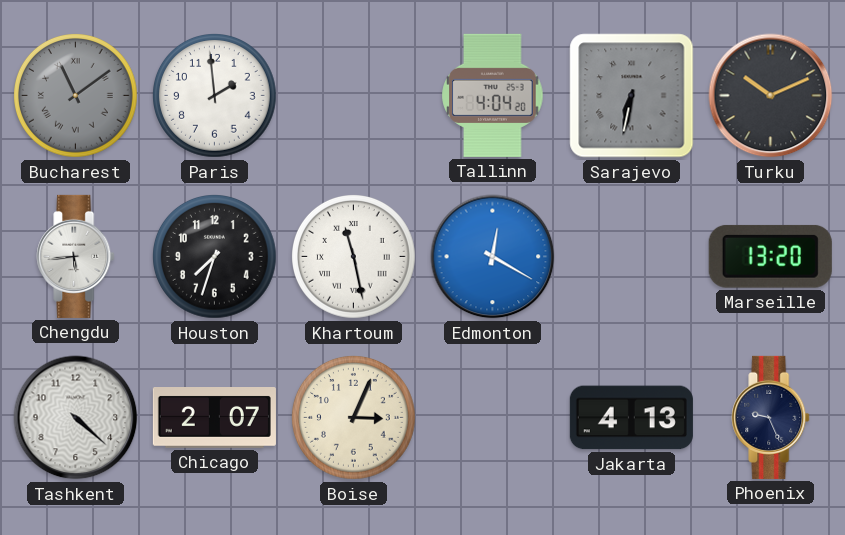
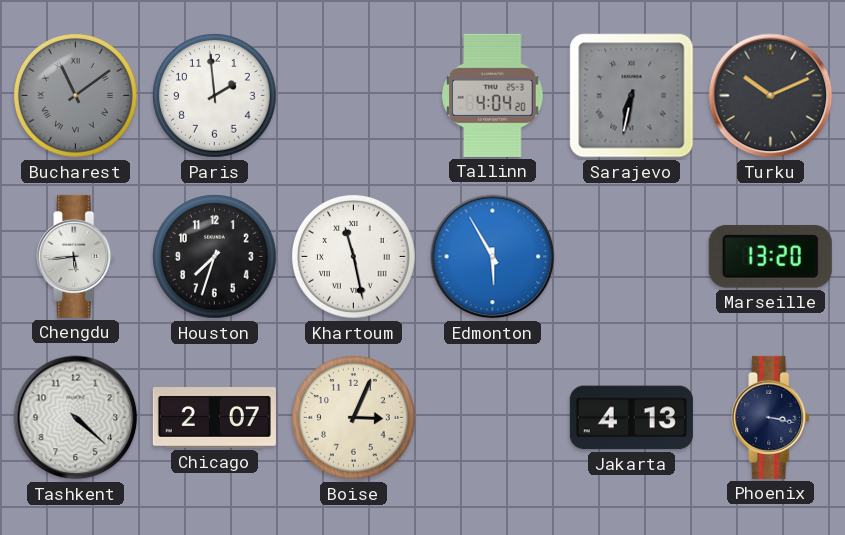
Edmonton: 12:20 -> 5:55
Phoenix: 9:26 -> 3:17
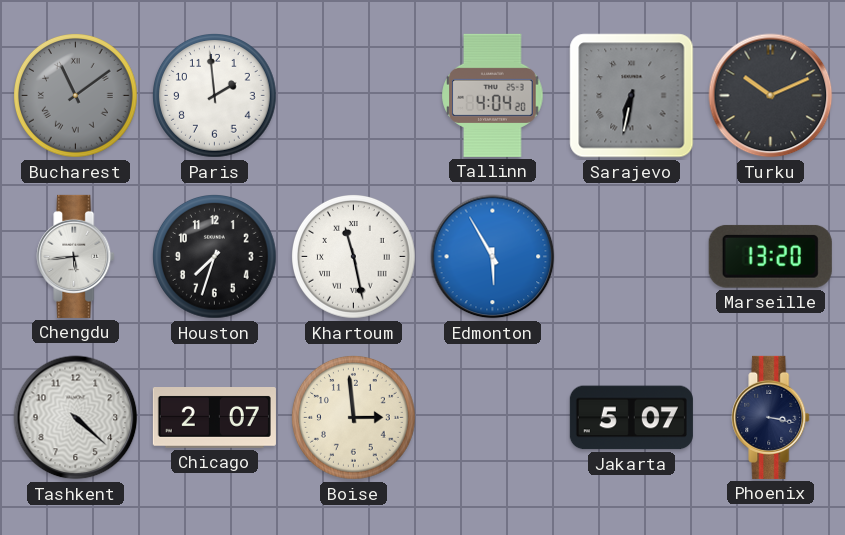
Boise: 3:04 -> 2:59
Jakarta: 4:13 -> 5:07
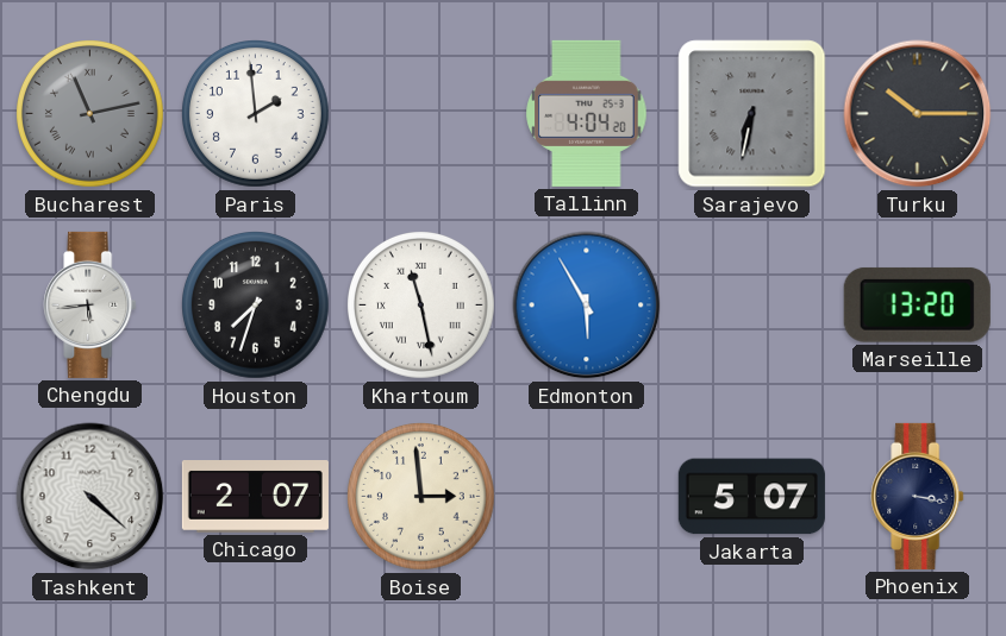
Bucharest: 11:09 -> 11:13
Turku: 10:11 -> 10:15
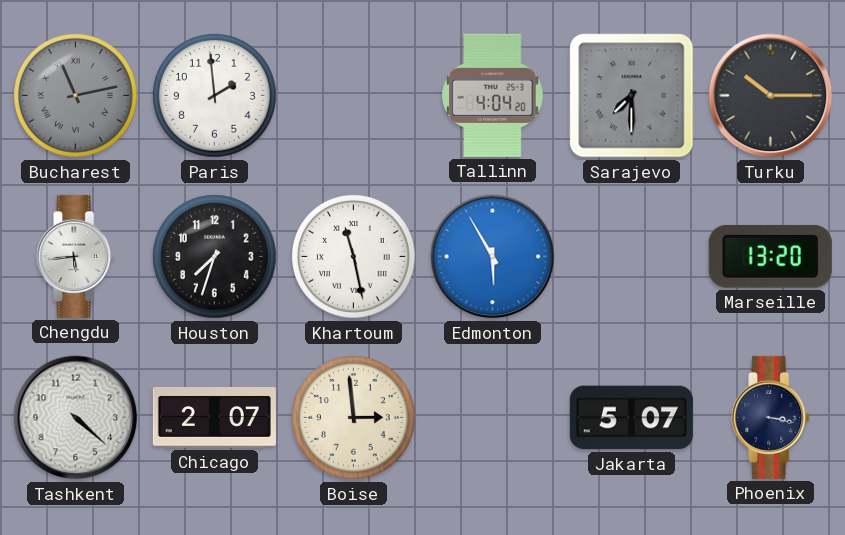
Sarajevo: 6:32 -> 7:30
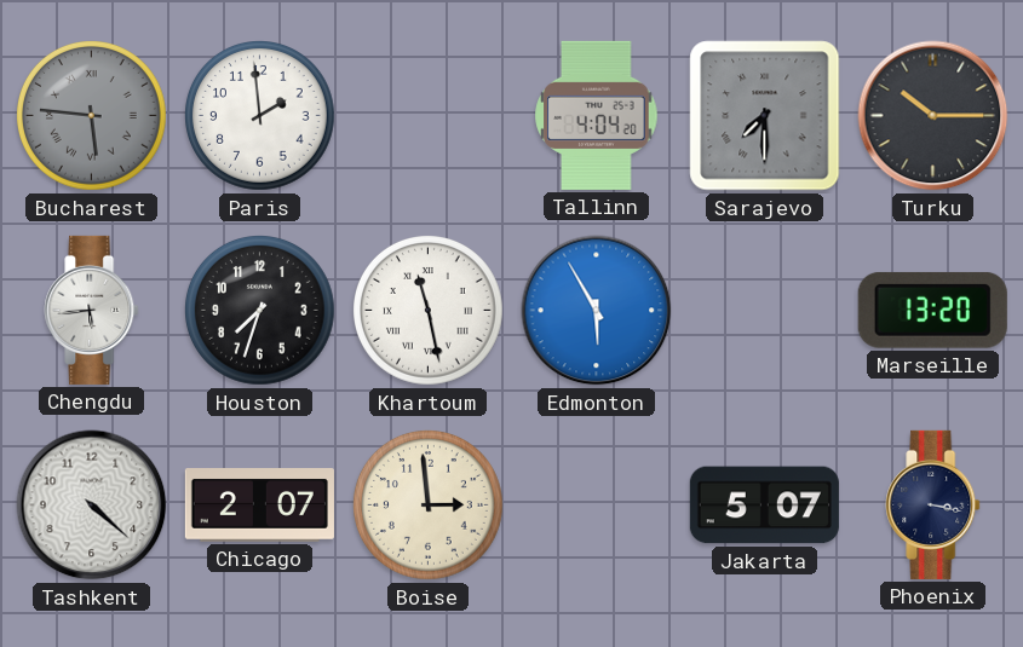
Bucharest: 11:13 -> 5:46
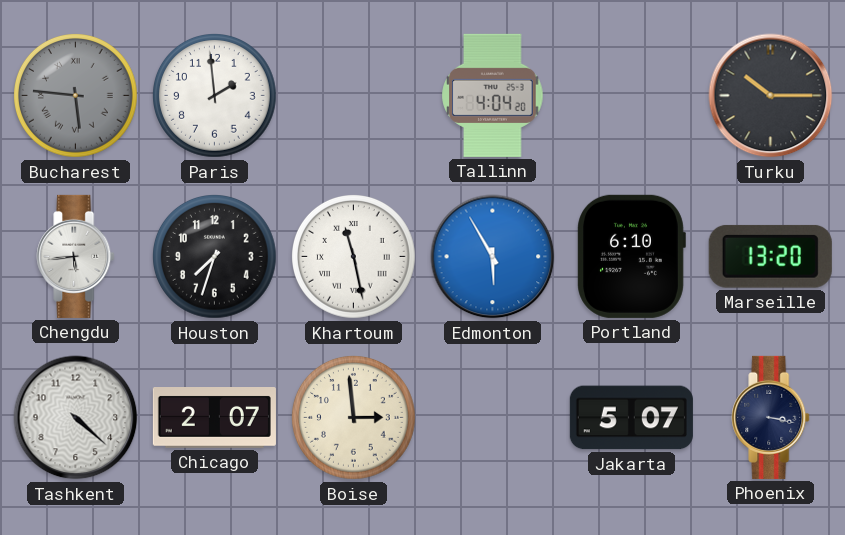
Sarajevo: 7:30 -> none
Portland: none -> 6:10
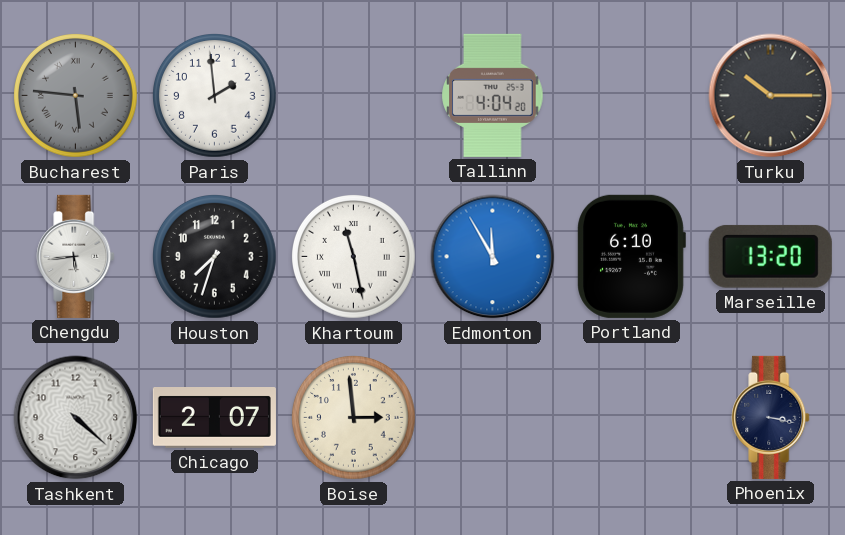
Edmonton: 5:55 -> 11:55
Jakarta: 5:07 -> none
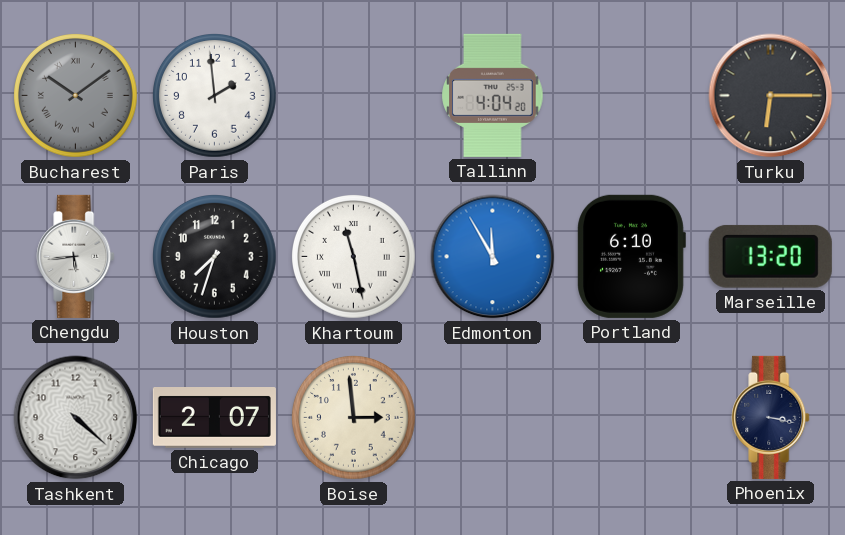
Bucharest: 5:46 -> 10:09
Turku: 10:15 -> 6:15
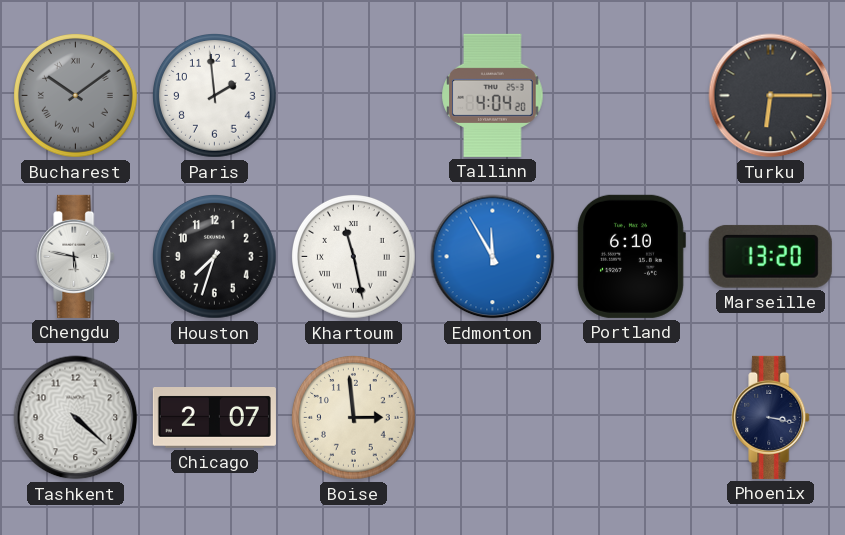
Chengdu: 5:44 -> 5:47
